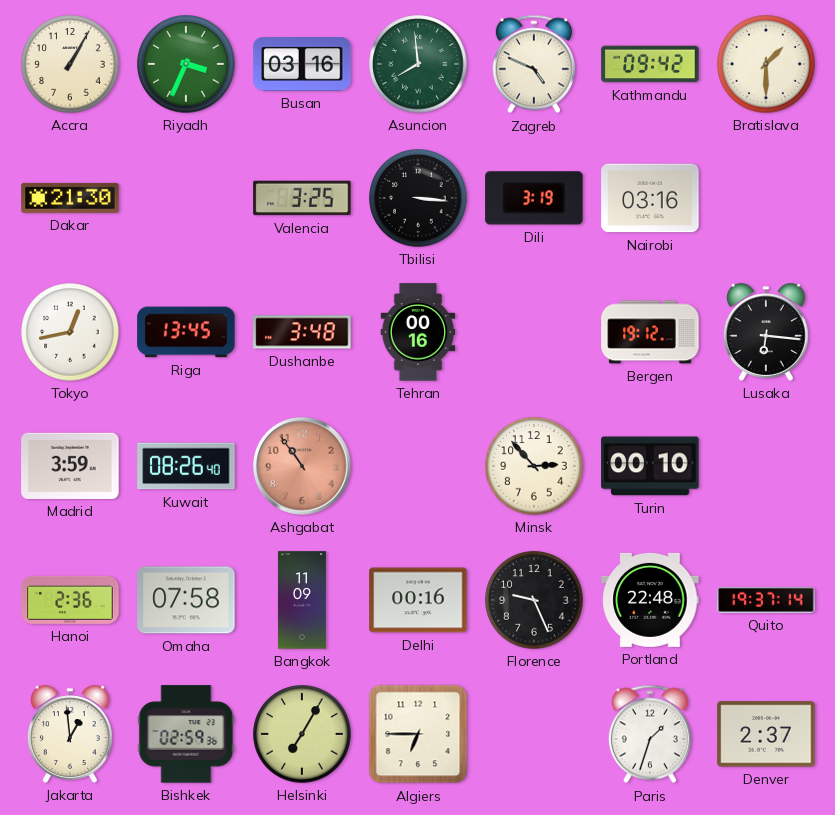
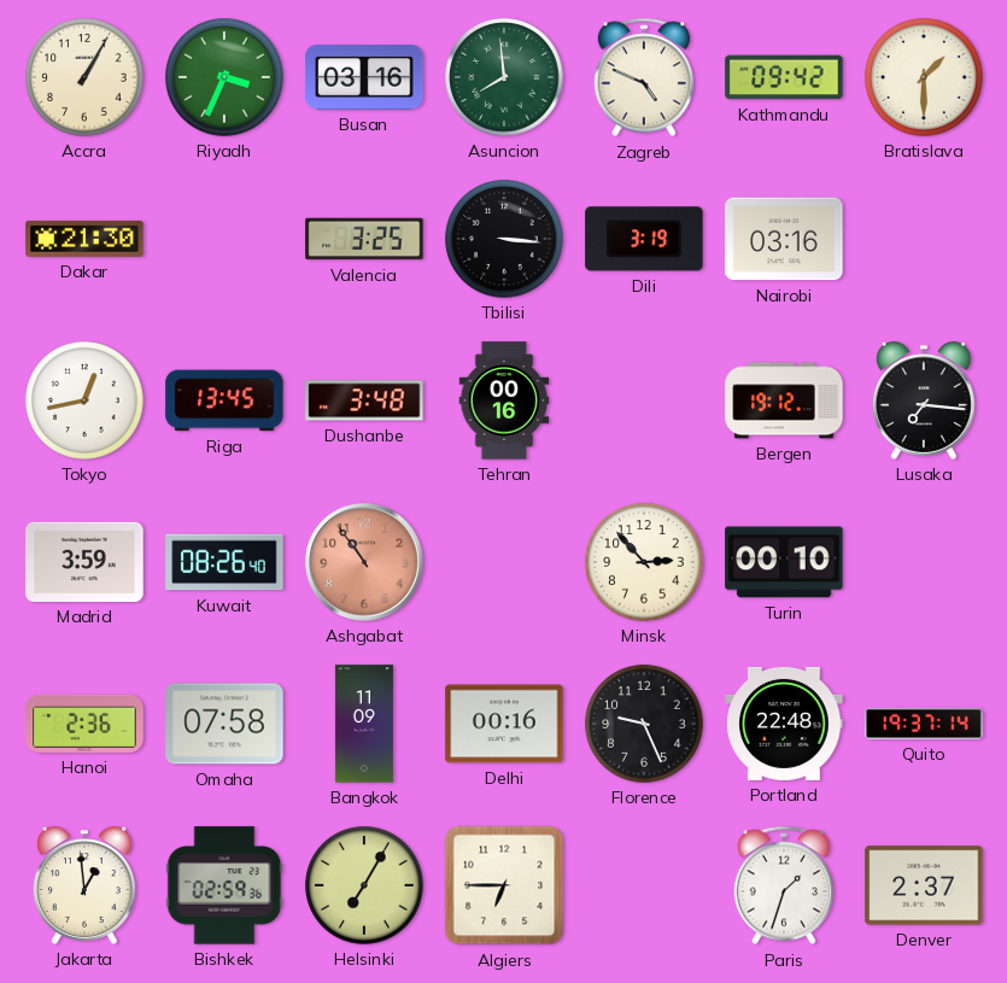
Lusaka: 6:16 -> 7:16
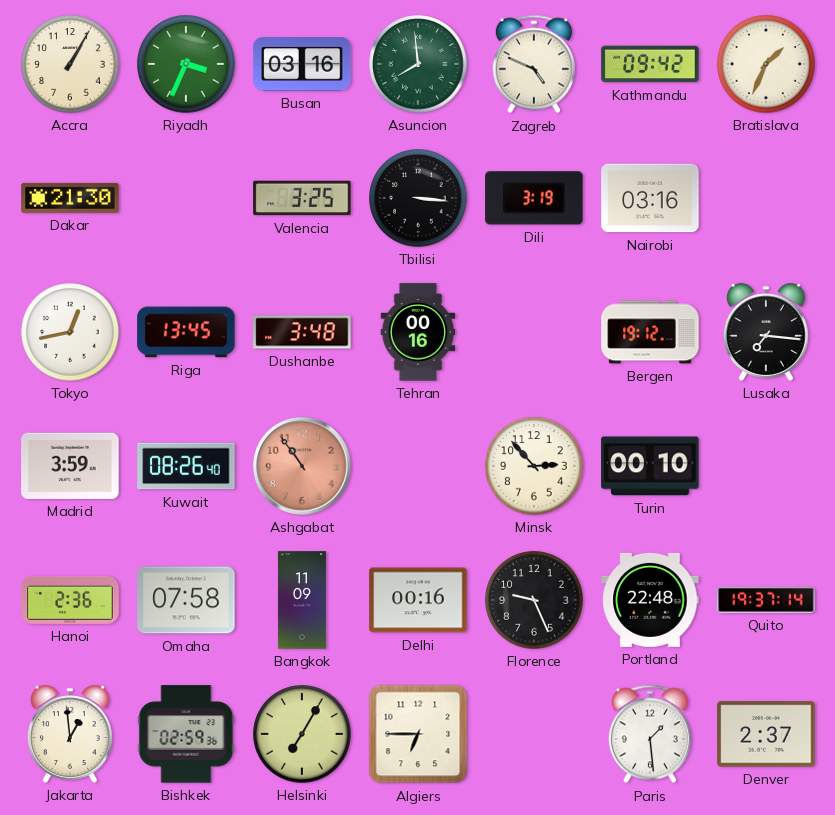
Bratislava: 1:30 -> 1:34
Paris: 1:33 -> 1:29
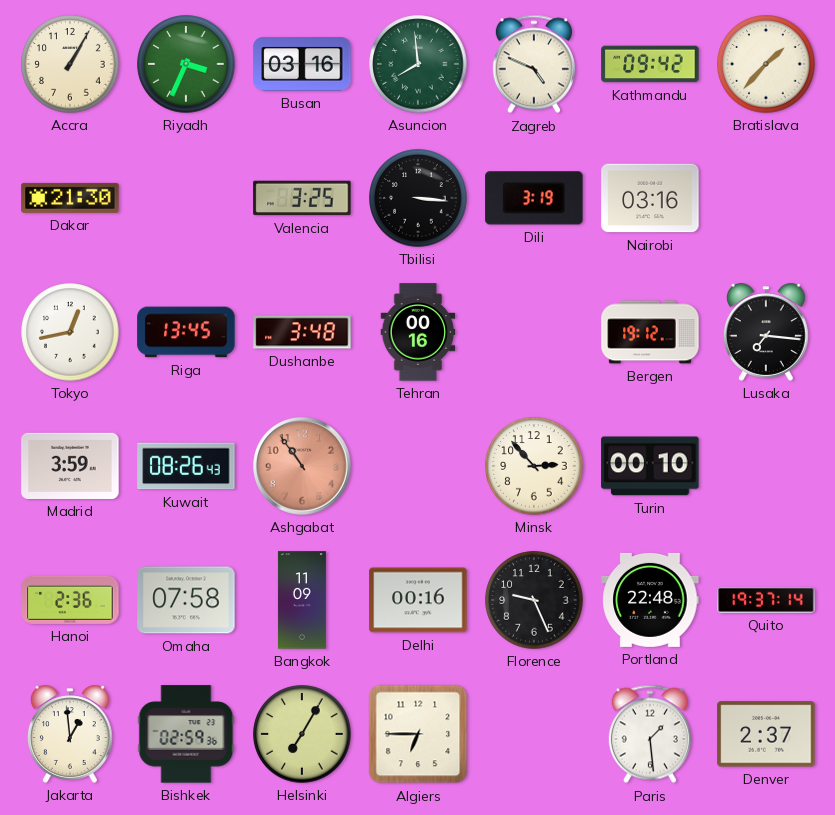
Bratislava: 1:34 -> 1:37
Kuwait: 08:26:40 -> 08:26:43
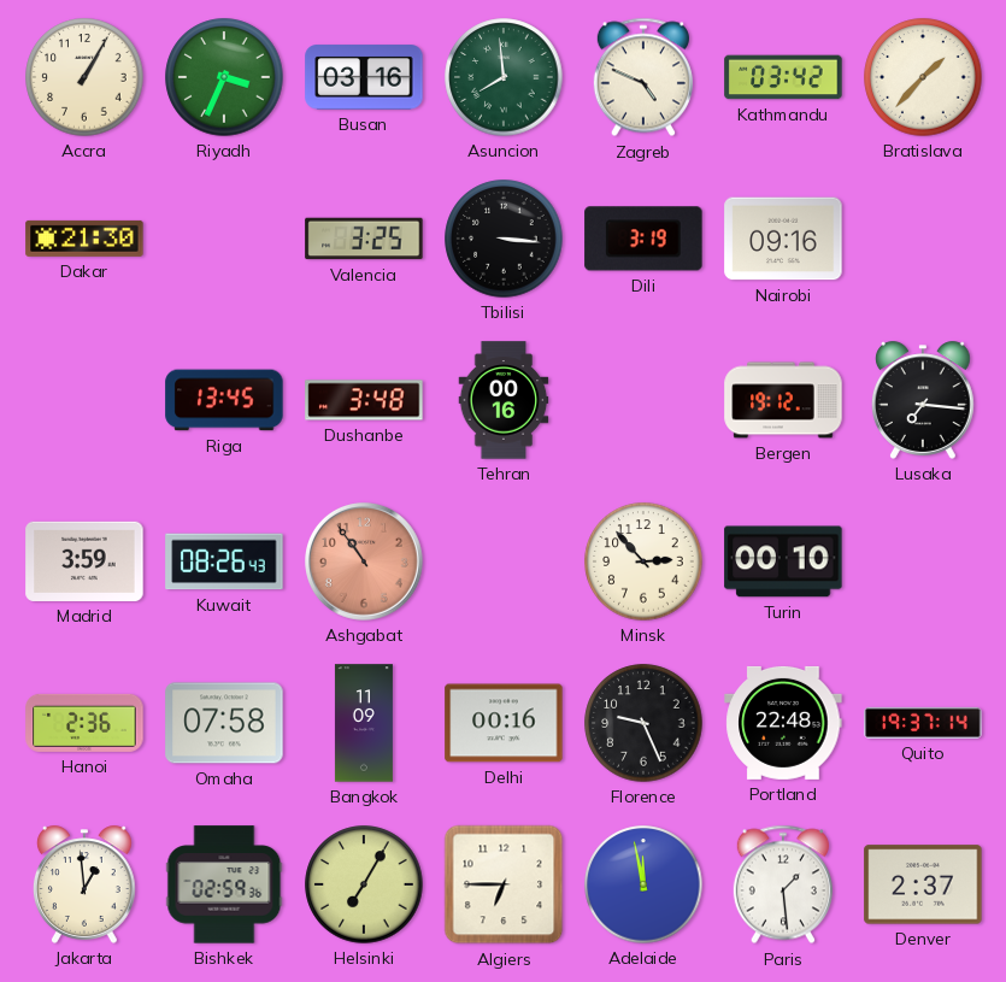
Kathmandu: 09:42 -> 03:42
Nairobi: 03:16 -> 09:16
Tokyo: 12:43 -> none
Adelaide: none -> 11:58
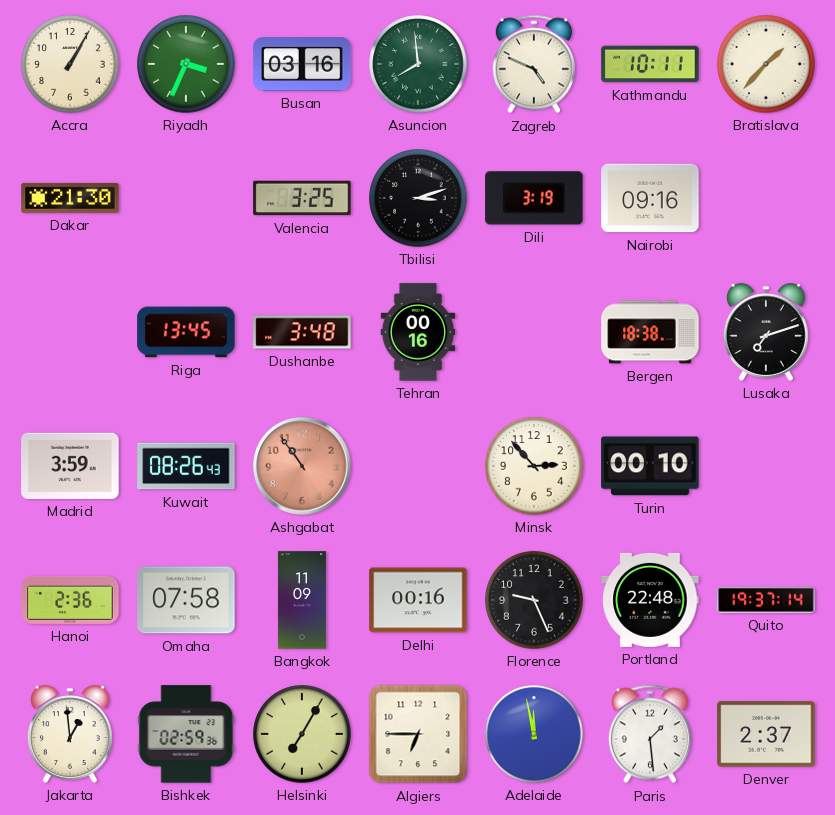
Kathmandu: 03:42 -> 10:11
Tbilisi: 3:16 -> 3:12
Bergen: 19:12 -> 18:38
Lusaka: 7:16 -> 7:12
